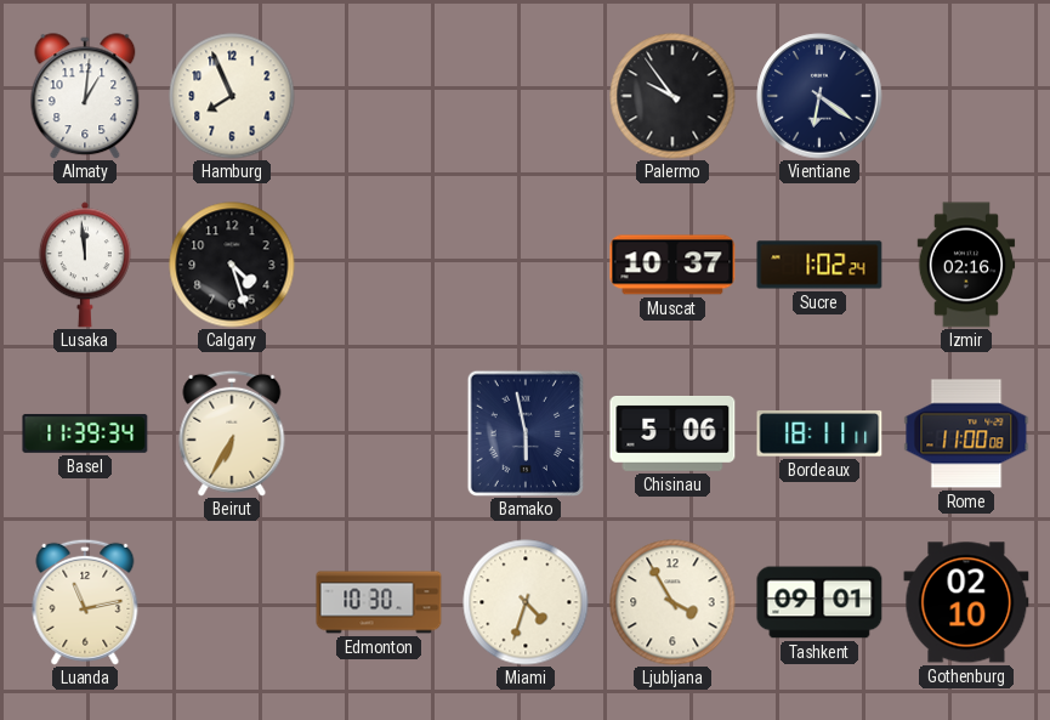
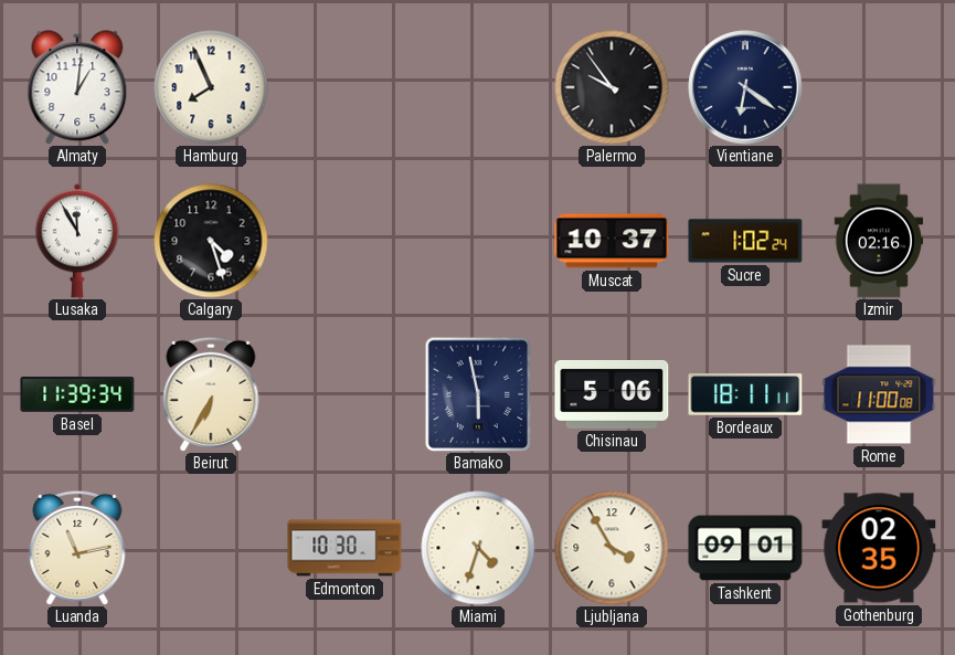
Lusaka: 11:59 -> 11:55
Gothenburg: 02:10 -> 02:35
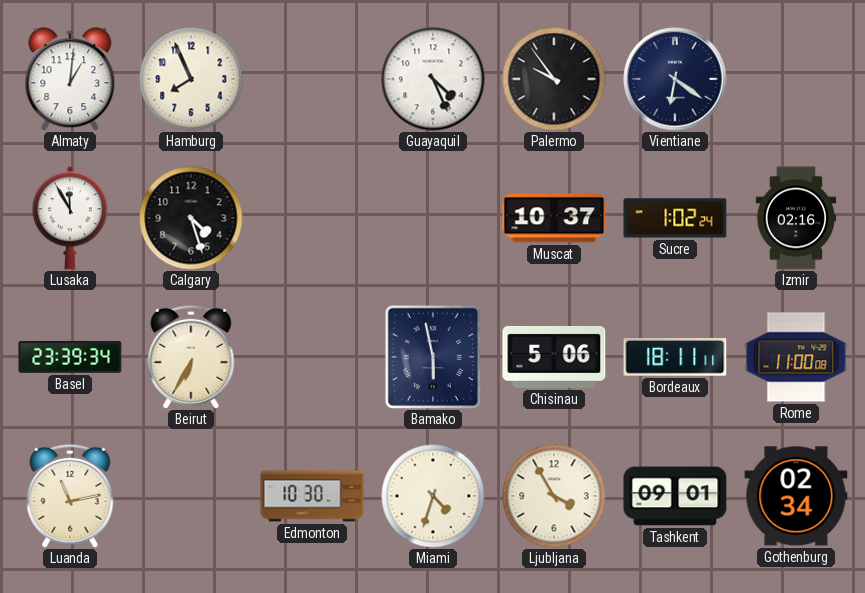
Guayaquil: none -> 4:26
Basel: 11:39 -> 23:39
Gothenburg: 02:35 -> 02:34
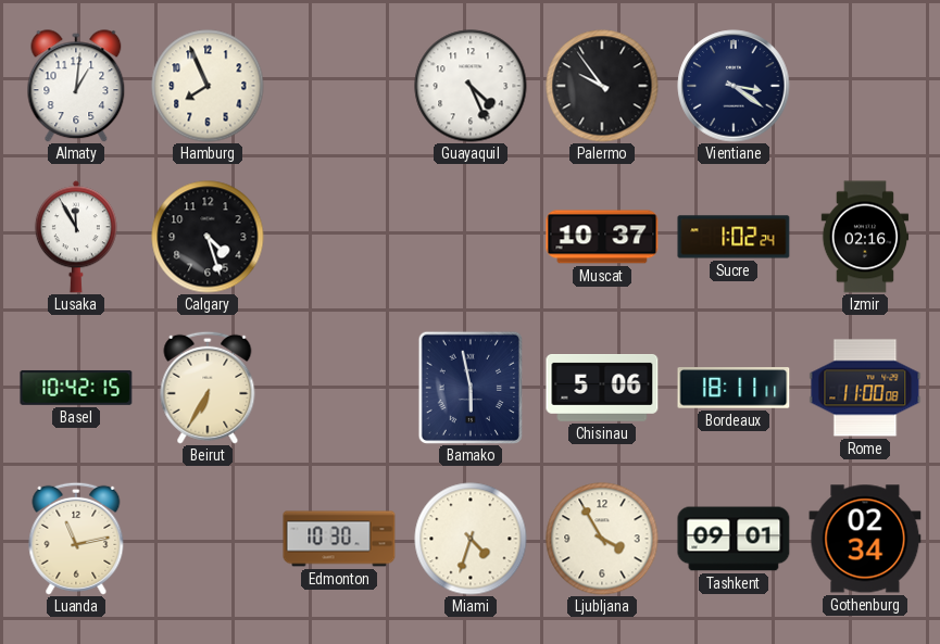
Vientiane: 6:21 -> 3:21
Basel: 23:39 -> 10:42
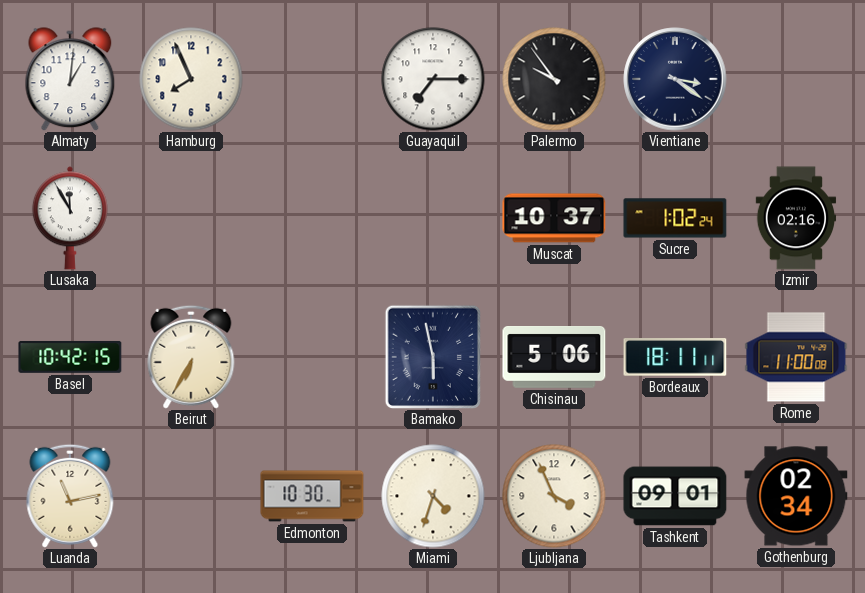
Guayaquil: 4:26 -> 7:15
Calgary: 4:27 -> none
Ljubljana: 3:55 -> 3:56
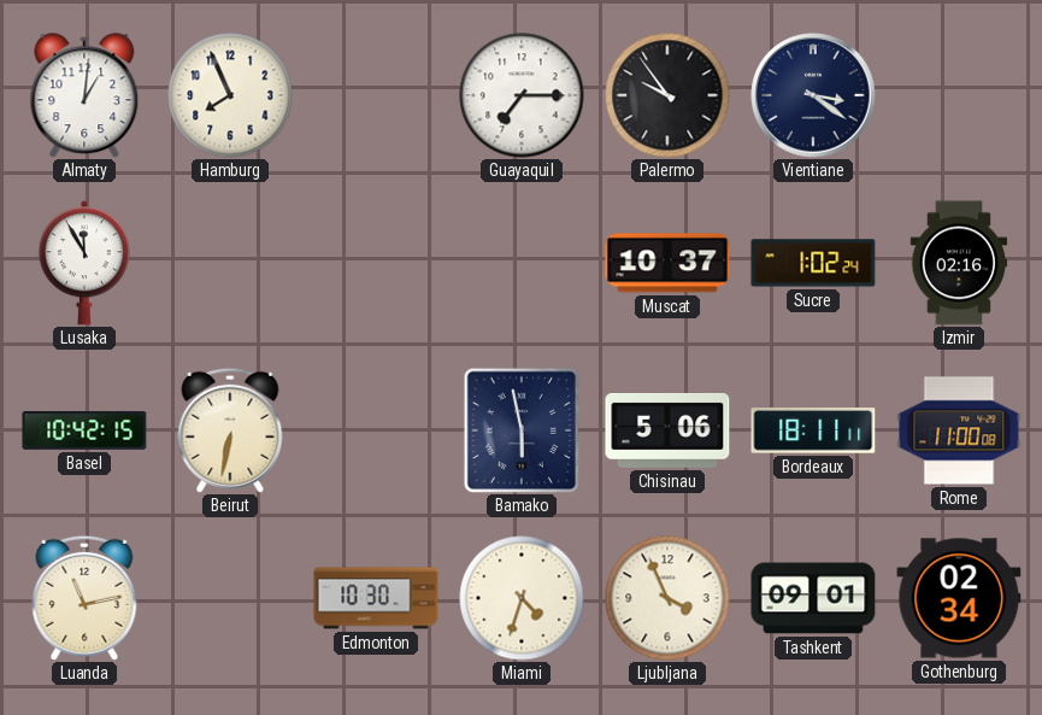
Beirut: 6:35 -> 6:32
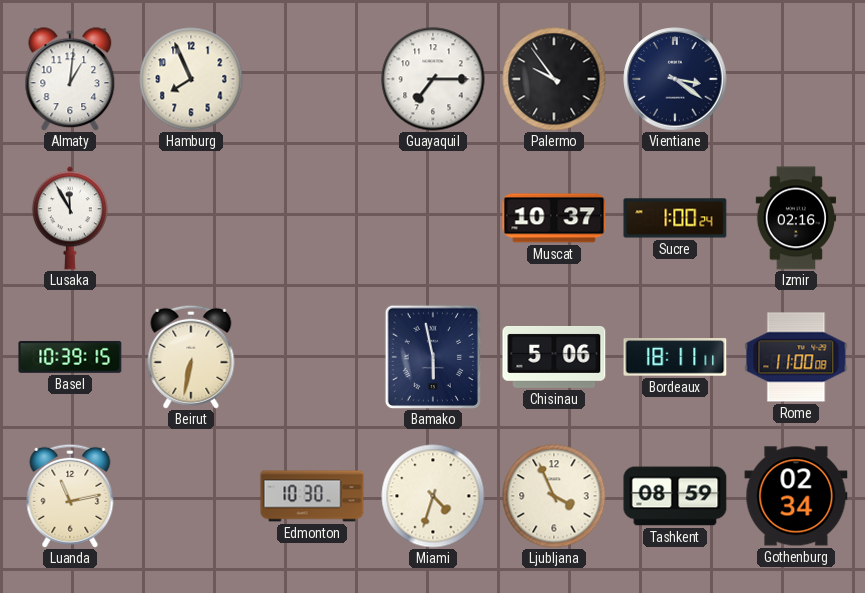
Sucre: 1:02 -> 1:00
Basel: 10:42 -> 10:39
Tashkent: 09:01 -> 08:59
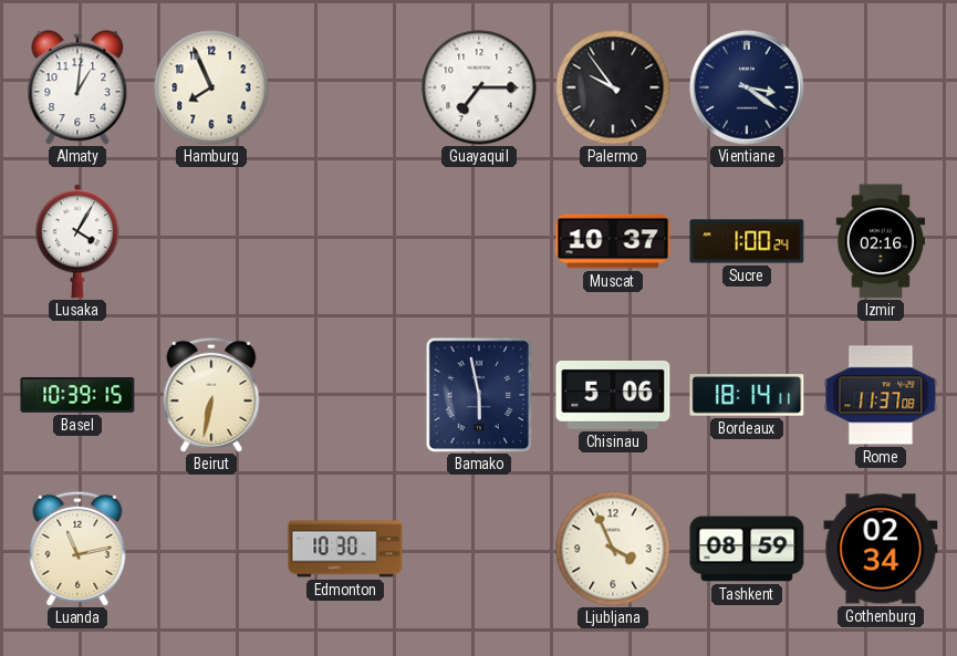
Lusaka: 11:55 -> 4:05
Bordeaux: 18:11 -> 18:14
Rome: 11:00 -> 11:37
Miami: 4:33 -> none
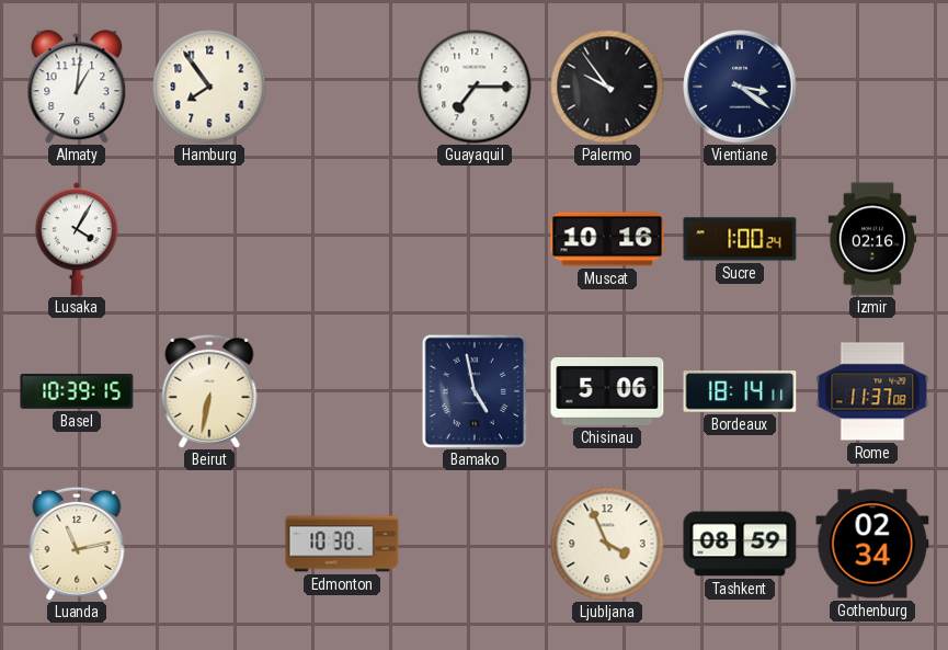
Hamburg: 7:56 -> 7:54
Muscat: 10:37 -> 10:16
Bamako: 5:58 -> 4:58
